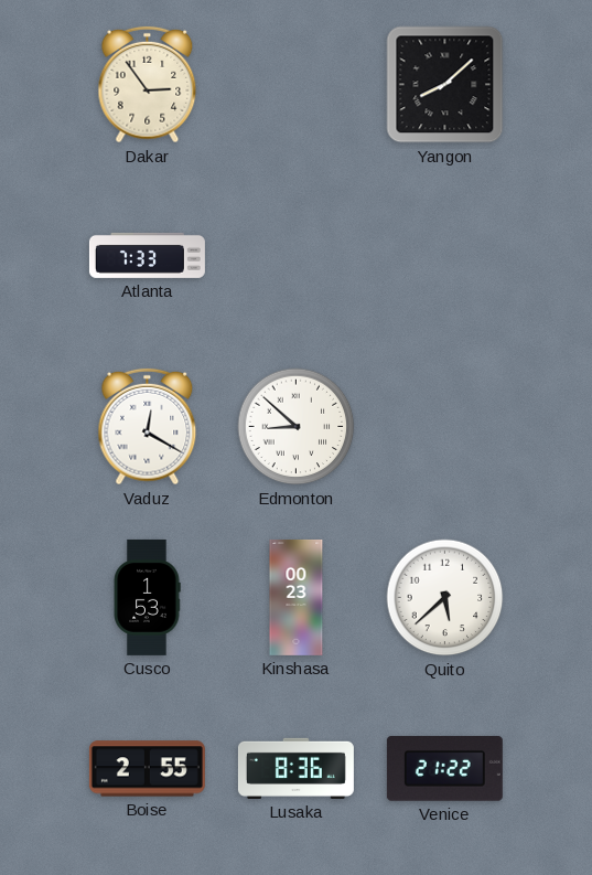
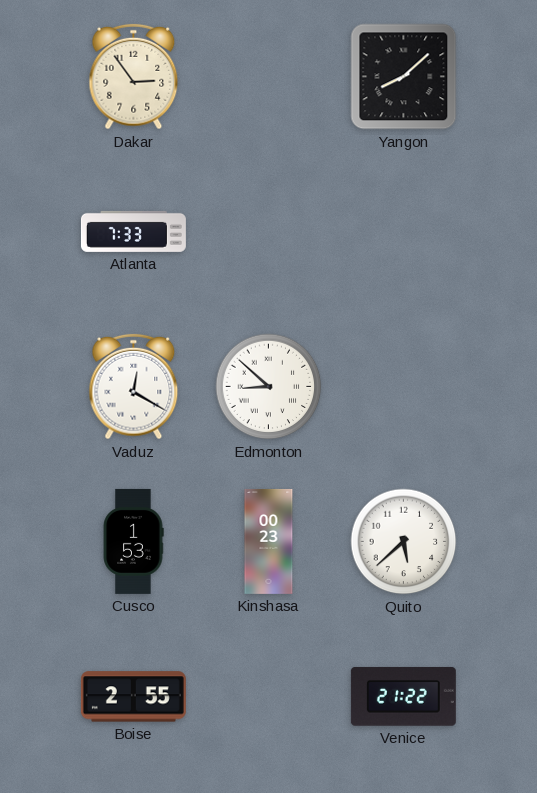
Lusaka: 8:36 -> none
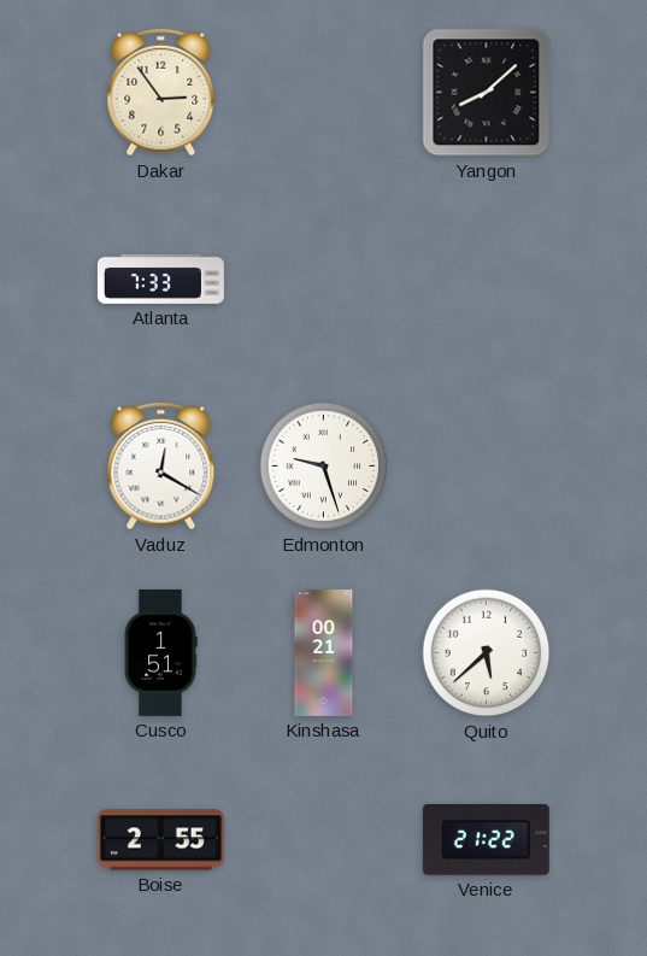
Edmonton: 8:52 -> 9:27
Cusco: 1:53 -> 1:51
Kinshasa: 00:23 -> 00:21
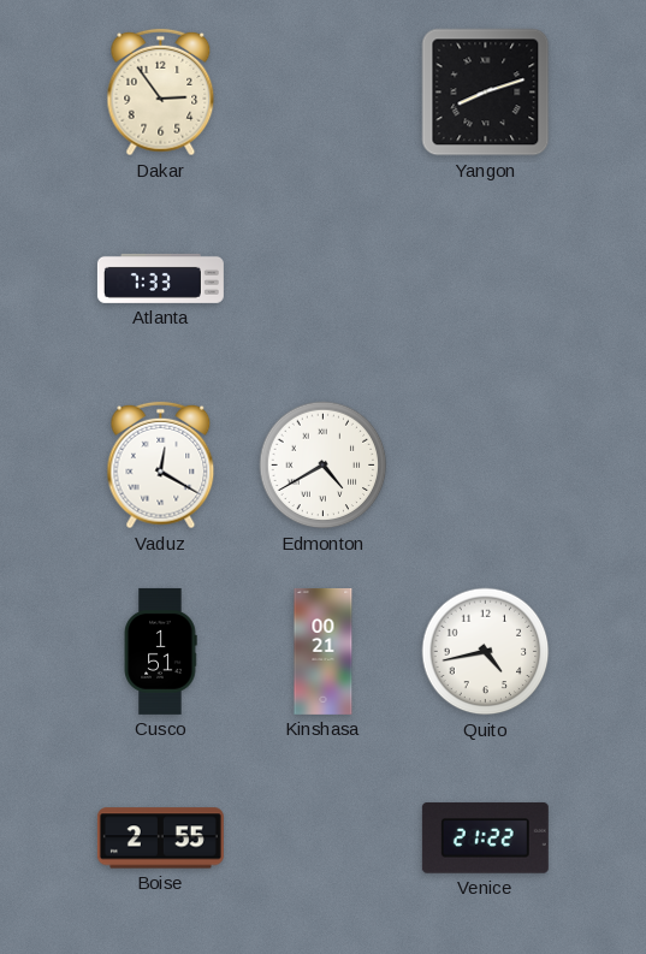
Yangon: 8:08 -> 8:12
Edmonton: 9:27 -> 4:40
Quito: 5:38 -> 4:43
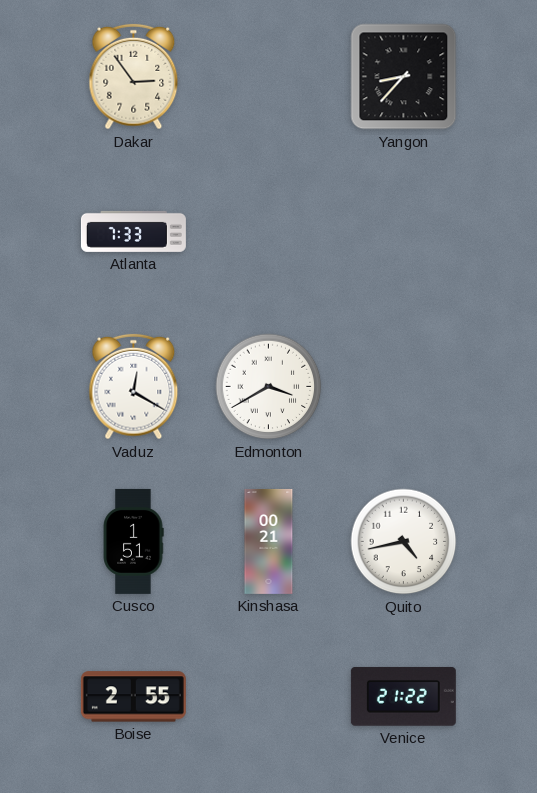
Yangon: 8:12 -> 8:37
Edmonton: 4:40 -> 3:40
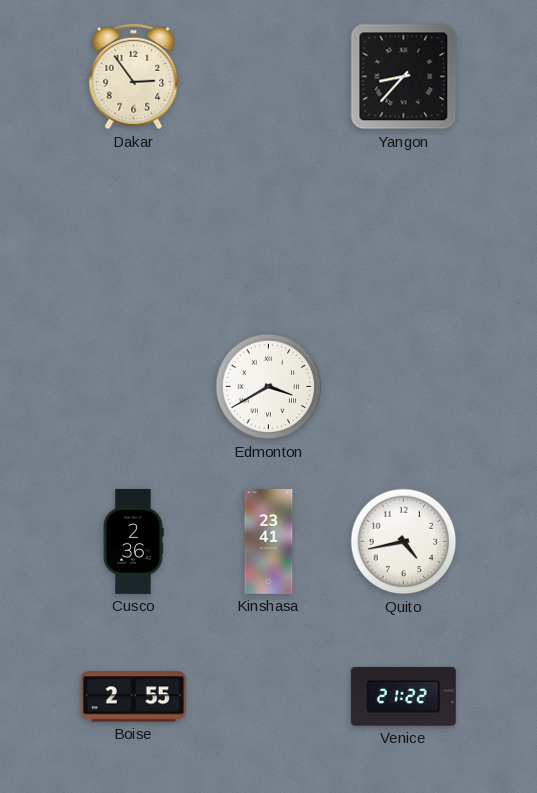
Atlanta: 7:33 -> none
Vaduz: 12:20 -> none
Cusco: 1:51 -> 2:36
Kinshasa: 00:21 -> 23:41
